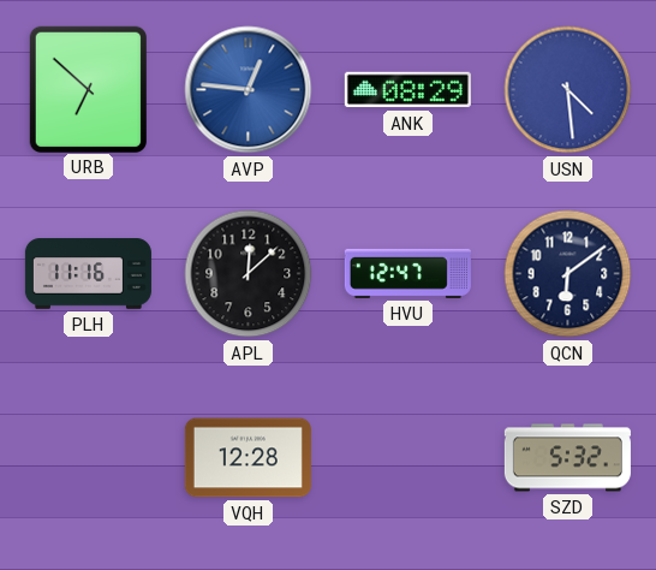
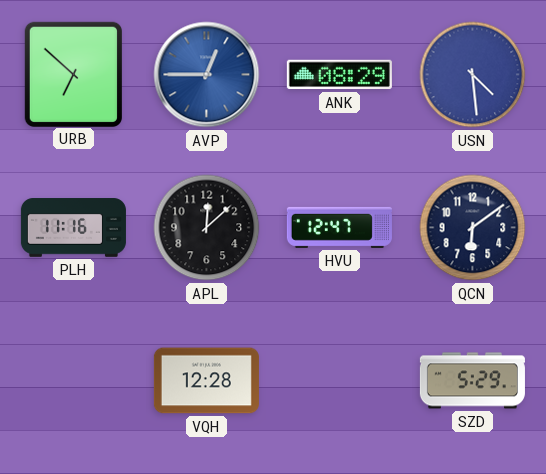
AVP: 12:46 -> 12:45
SZD: 5:32 -> 5:29
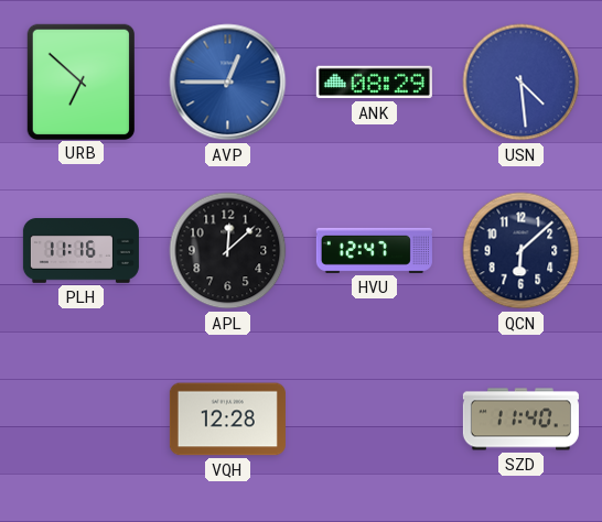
QCN: 6:09 -> 6:08
SZD: 5:29 -> 11:40
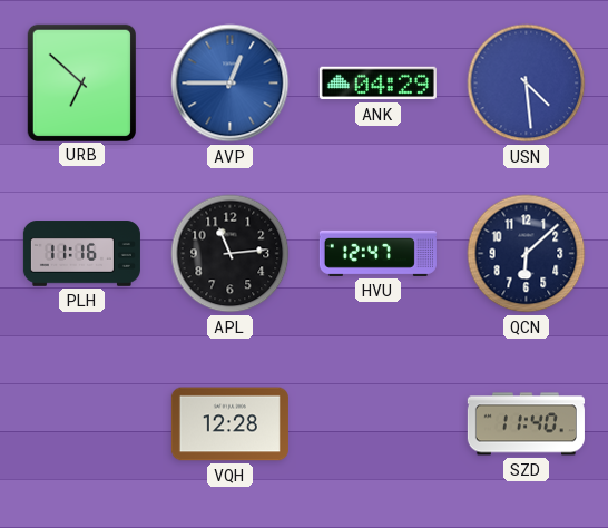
ANK: 08:29 -> 04:29
APL: 12:08 -> 11:14
